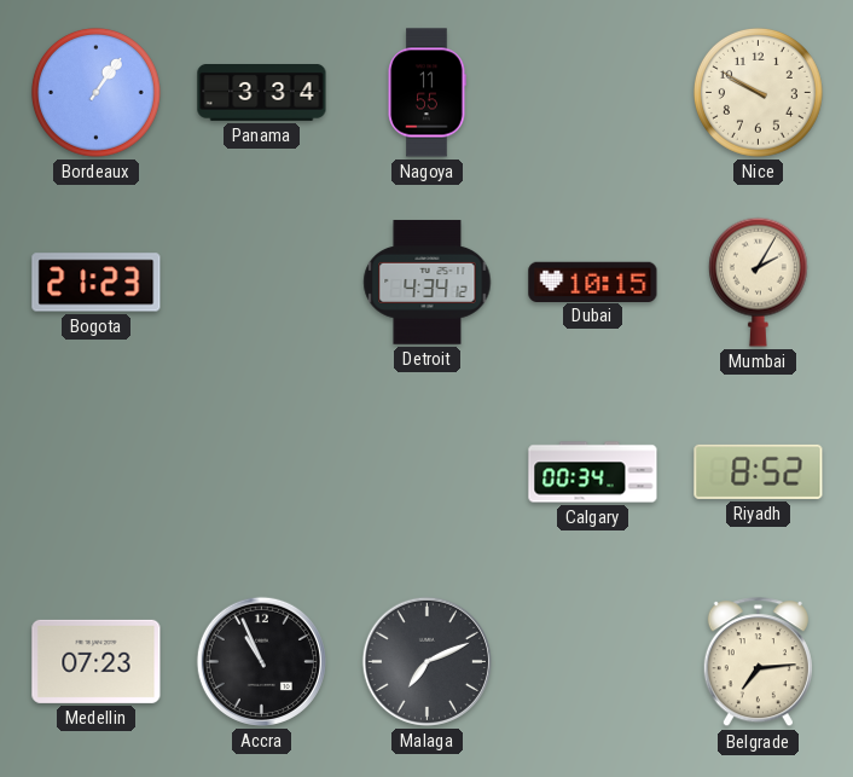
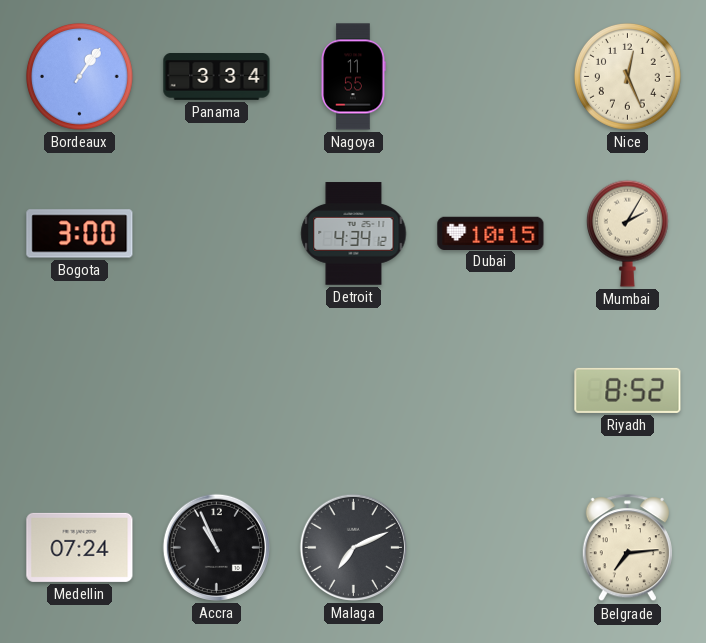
Nice: 9:50 -> 12:26
Bogota: 21:23 -> 3:00
Calgary: 00:34 -> none
Medellin: 07:23 -> 07:24
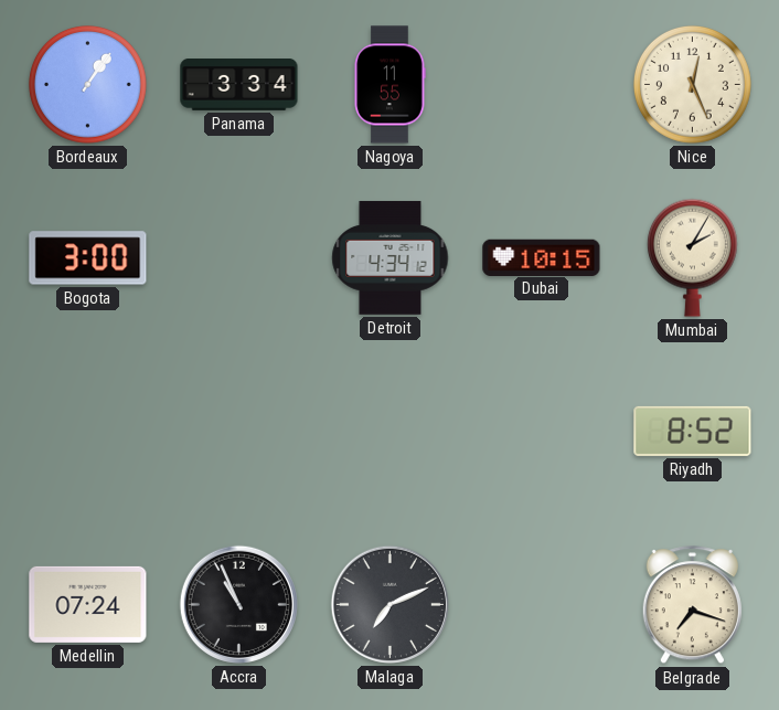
Belgrade: 7:14 -> 7:18
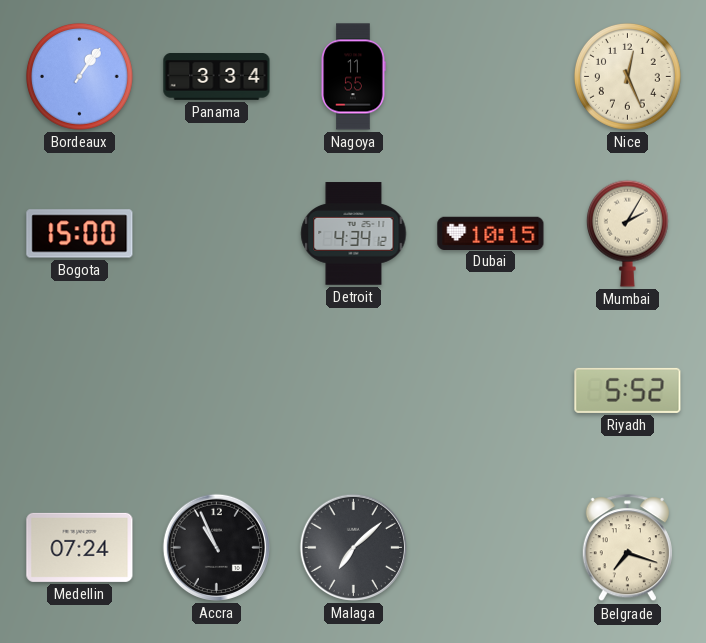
Bogota: 3:00 -> 15:00
Riyadh: 8:52 -> 5:52
Malaga: 7:11 -> 7:08
